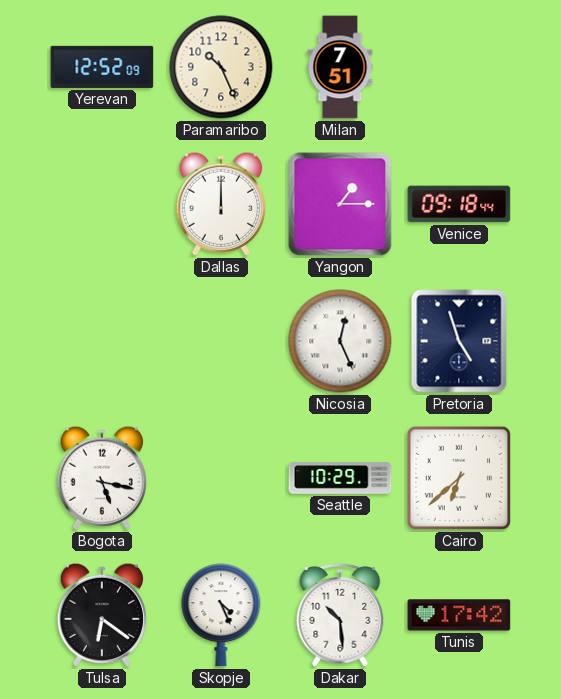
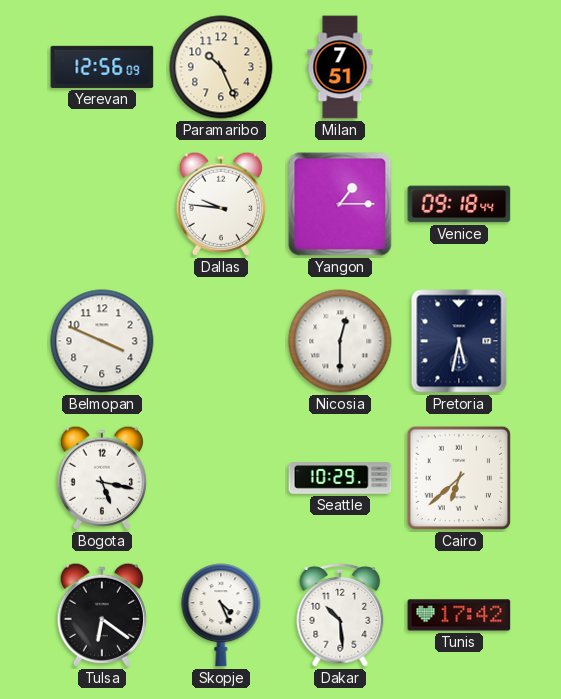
Yerevan: 12:52 -> 12:56
Dallas: 12:00 -> 9:46
Belmopan: none -> 3:49
Nicosia: 12:26 -> 12:30
Pretoria: 4:57 -> 5:32
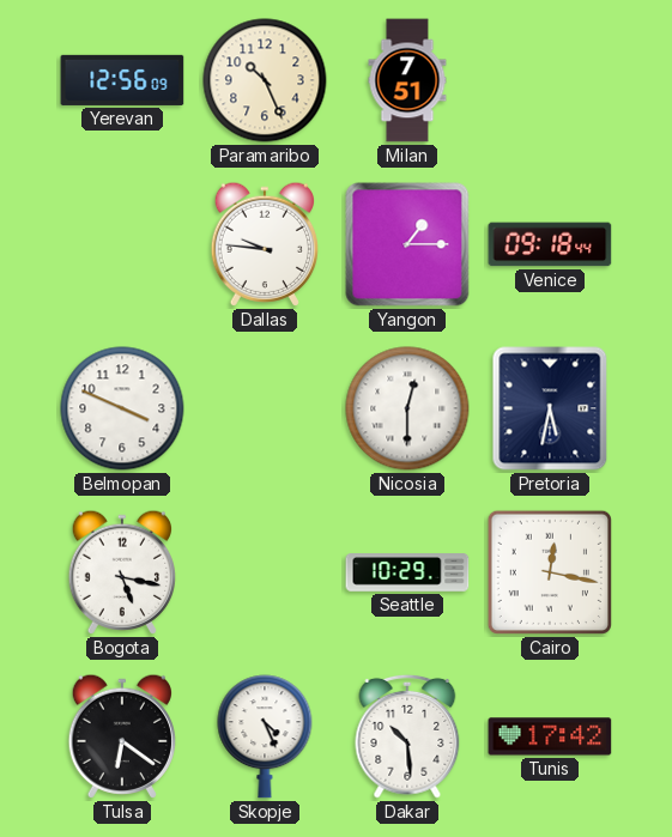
Cairo: 6:38 -> 12:17
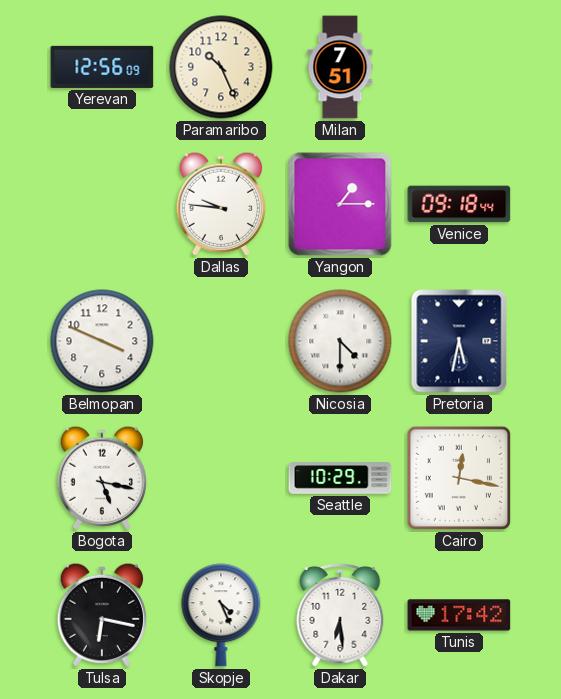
Nicosia: 12:30 -> 4:30
Tulsa: 6:21 -> 6:17
Dakar: 10:29 -> 6:29
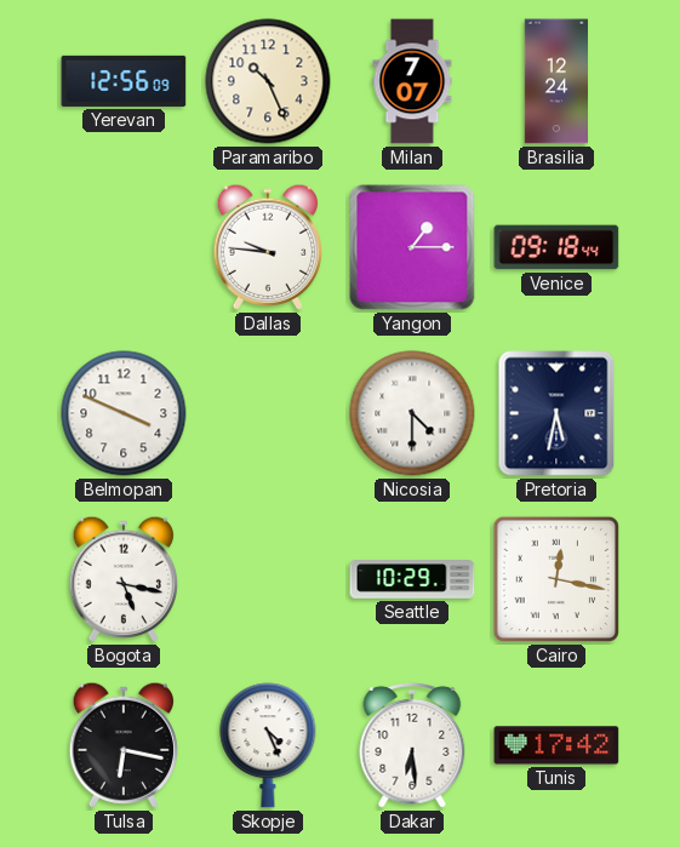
Milan: 7:51 -> 7:07
Brasilia: none -> 12:24
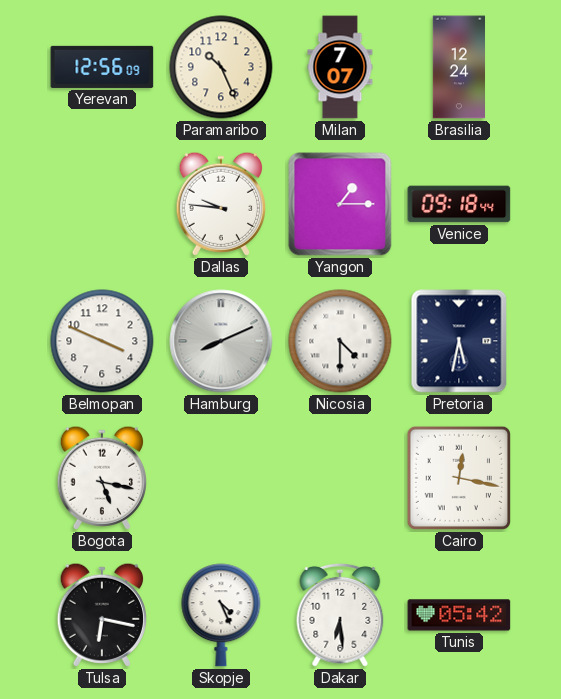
Hamburg: none -> 8:11
Seattle: 10:29 -> none
Tunis: 17:42 -> 05:42
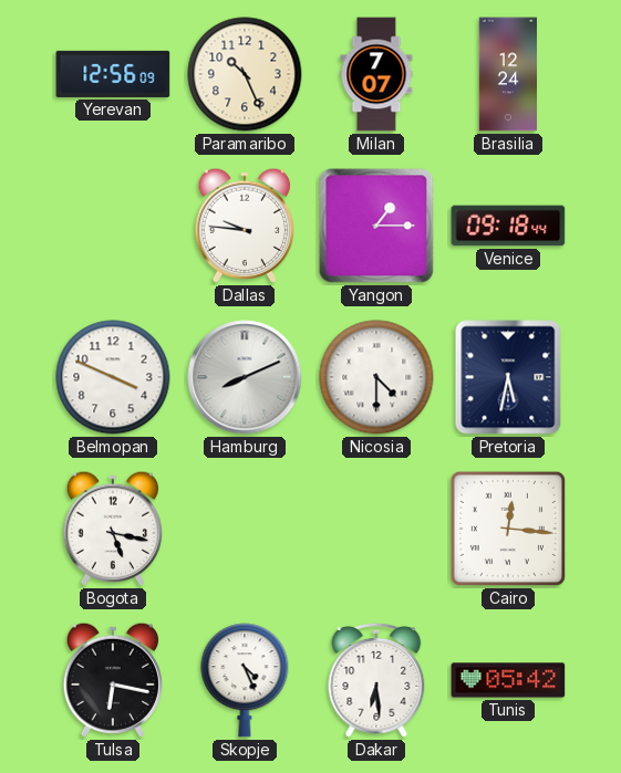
Cairo: 12:17 -> 12:16
